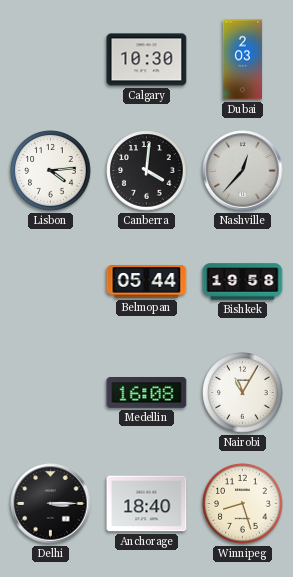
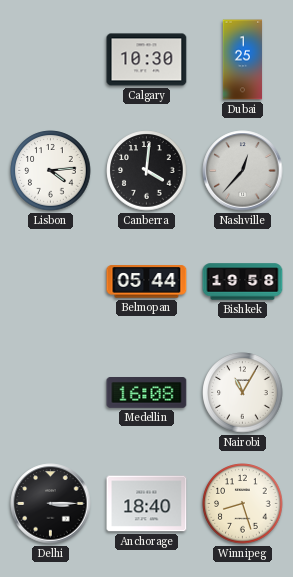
Dubai: 2:03 -> 1:25
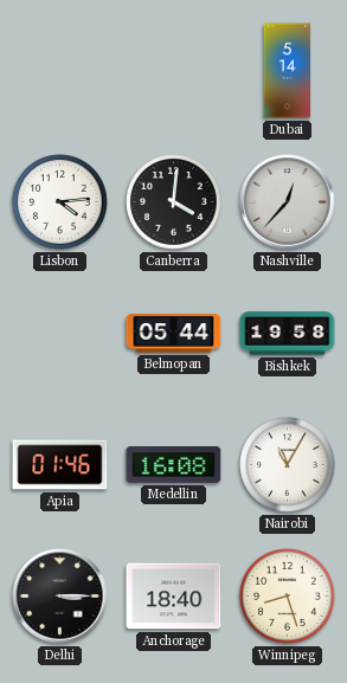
Calgary: 10:30 -> none
Dubai: 1:25 -> 5:14
Apia: none -> 01:46
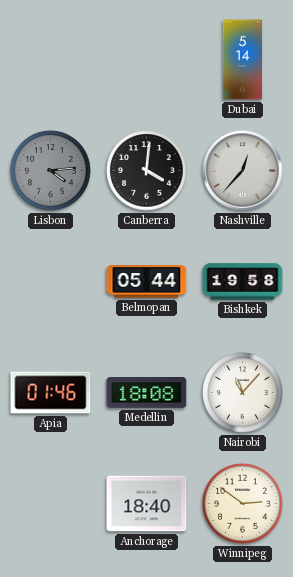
Lisbon dial: white -> grey
Medellin: 16:08 -> 18:08
Nairobi: 11:05 -> 11:07
Delhi: 3:15 -> none
Winnipeg: 8:27 -> 2:51
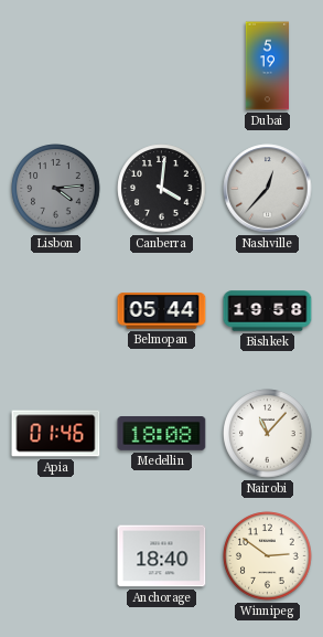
Dubai: 5:14 -> 5:19
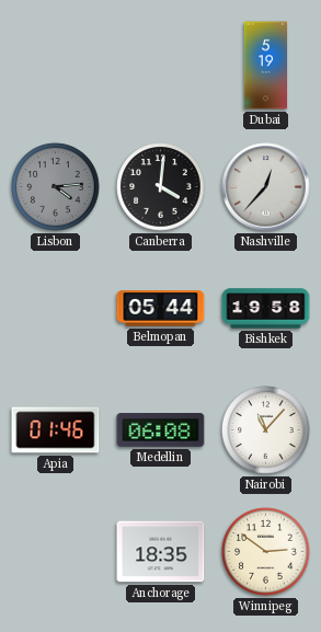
Medellin: 18:08 -> 06:08
Anchorage: 18:40 -> 18:35
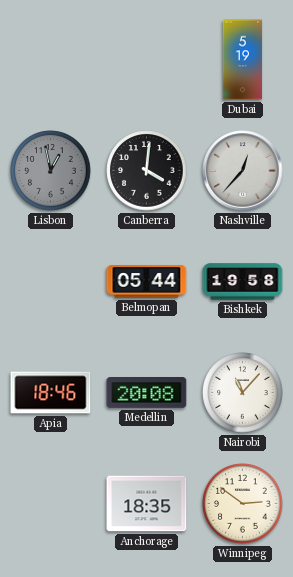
Lisbon: 4:14 -> 12:58
Apia: 01:46 -> 18:46
Medellin: 06:08 -> 20:08
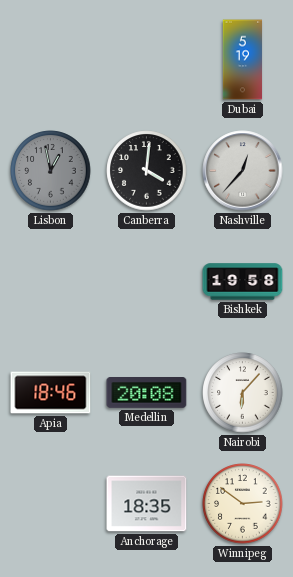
Belmopan: 05:44 -> none
Nairobi: 11:07 -> 6:07
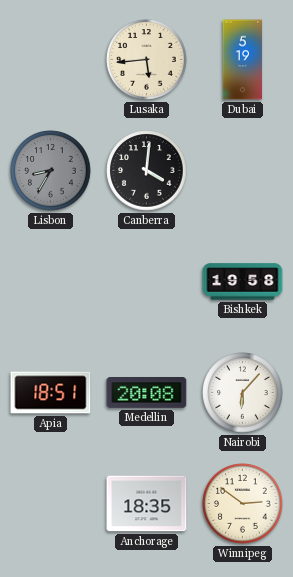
Lusaka: none -> 5:44
Lisbon: 12:58 -> 8:35
Nashville: 12:37 -> none
Apia: 18:46 -> 18:51
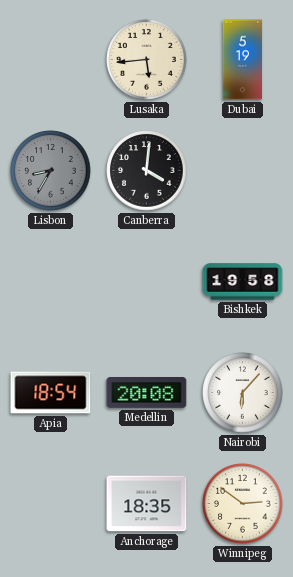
Apia: 18:51 -> 18:54
